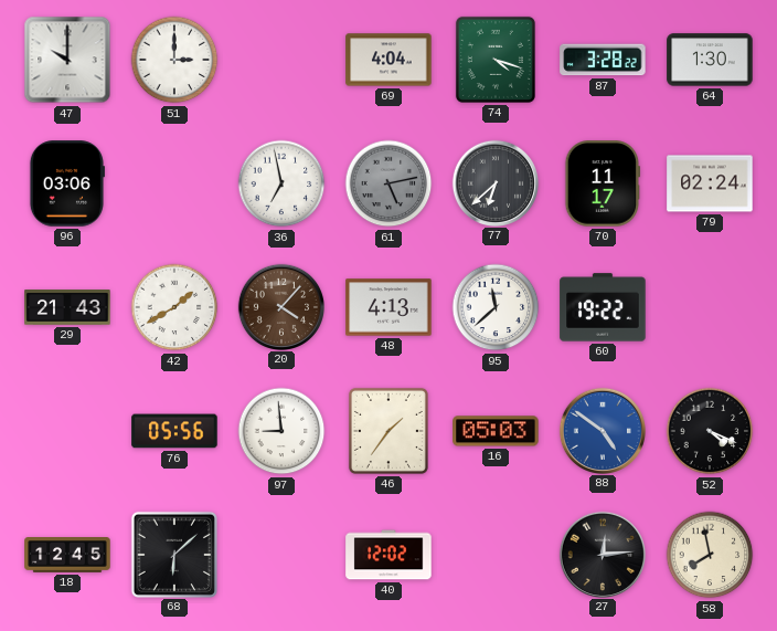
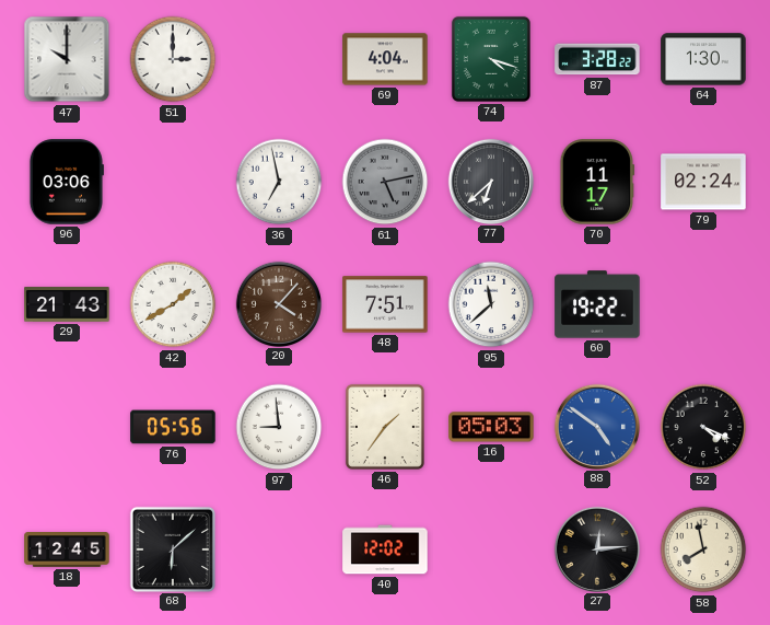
48: 4:13 -> 7:51
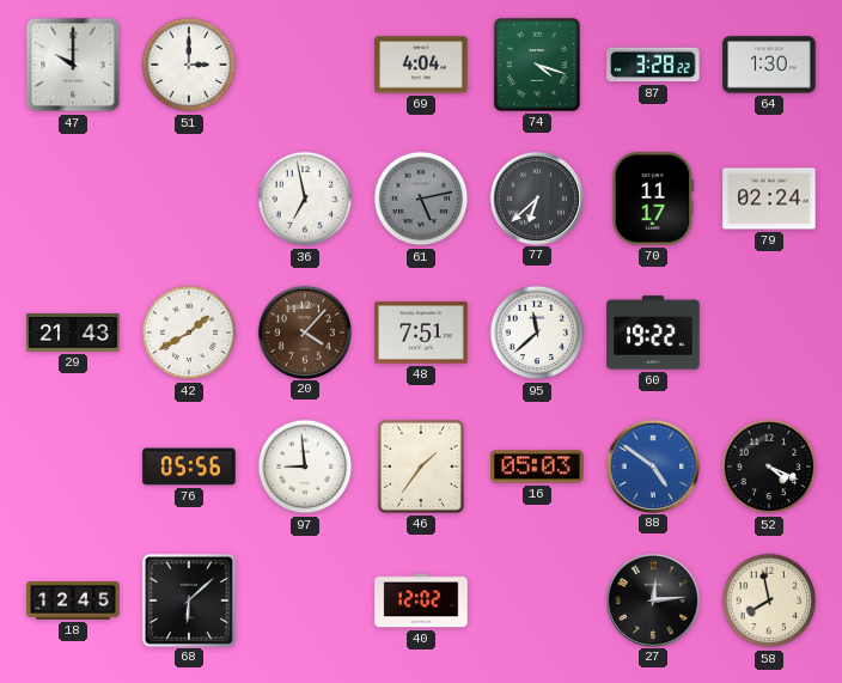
96: 03:06 -> none
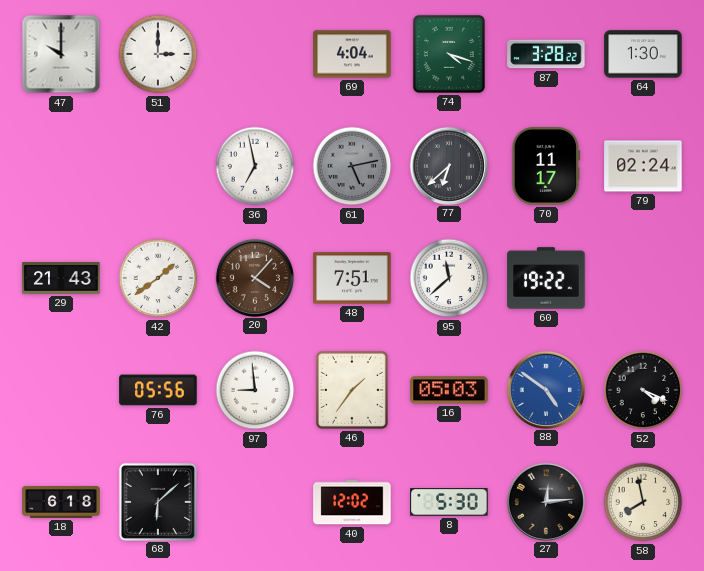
42: 1:40 -> 1:39
18: 12:45 -> 6:18
8: none -> 5:30
